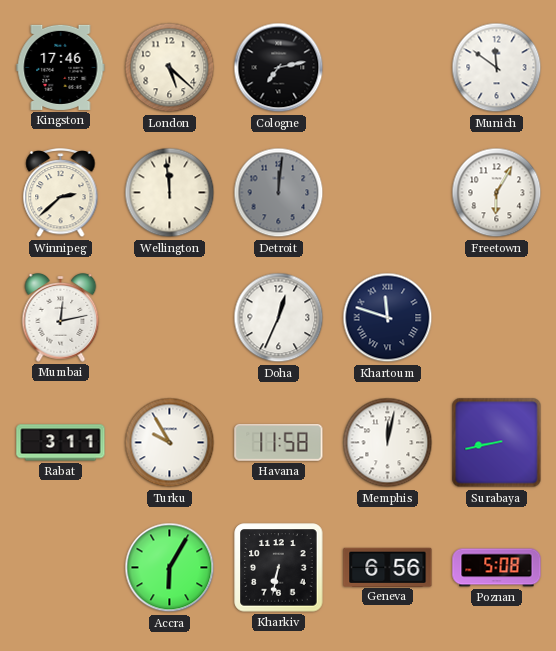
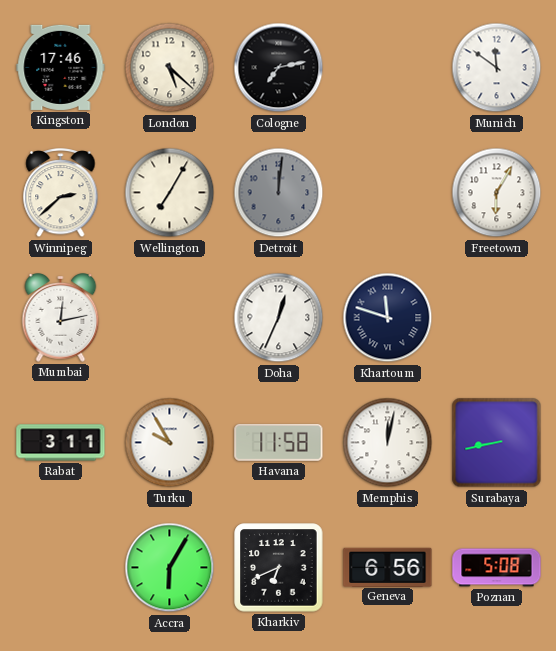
Wellington: 11:59 -> 7:05
Kharkiv: 6:32 -> 6:41
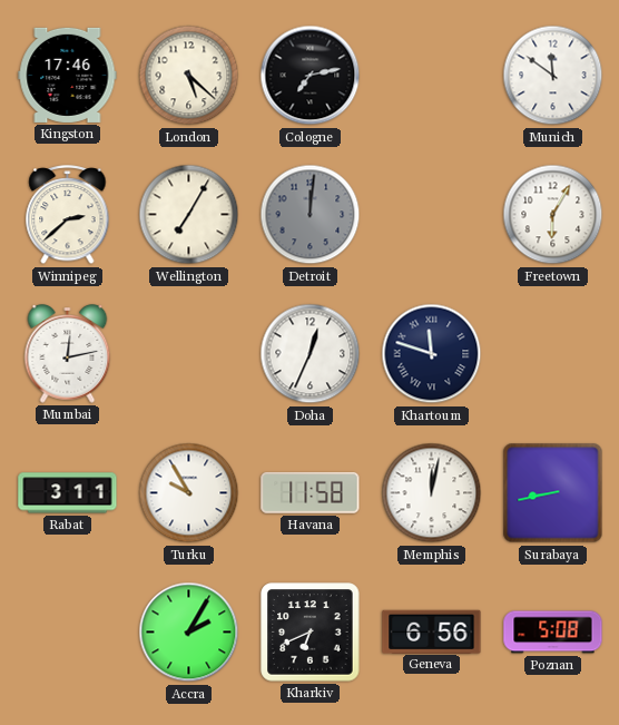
Accra: 6:05 -> 2:05
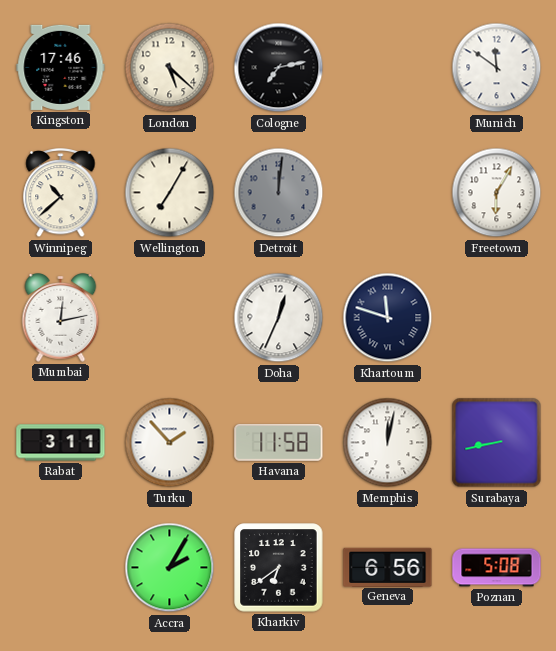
Winnipeg: 2:38 -> 10:38
Turku: 9:55 -> 1:53
Kharkiv: 6:41 -> 6:39
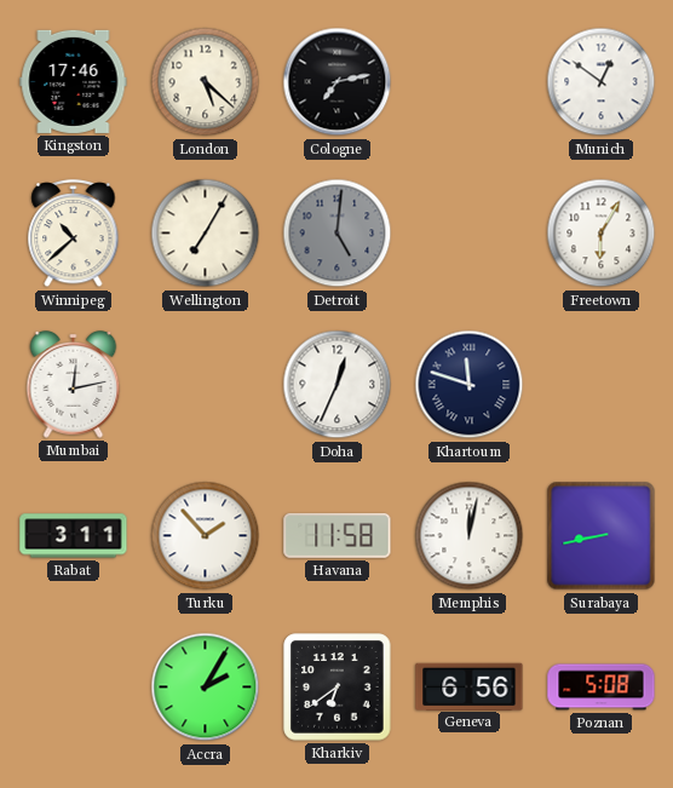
Munich: 11:51 -> 12:51
Detroit: 12:01 -> 5:01
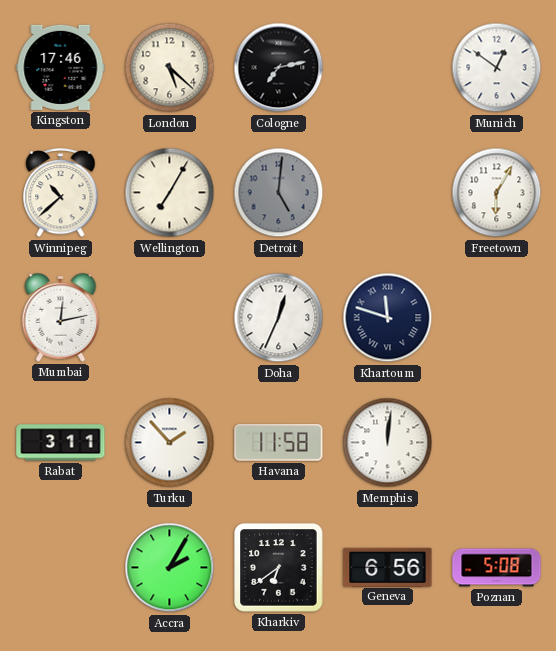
Memphis: 12:02 -> 12:01
Surabaya: 8:43 -> none
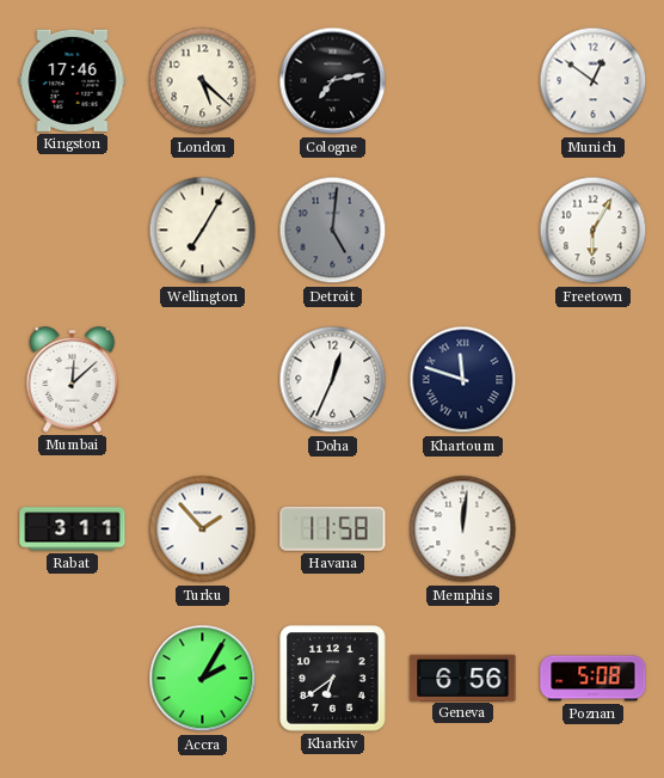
Winnipeg: 10:38 -> none
Mumbai: 12:13 -> 12:08
